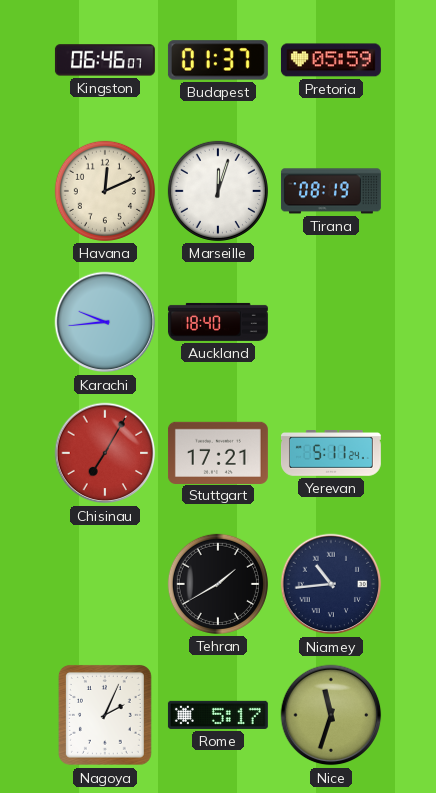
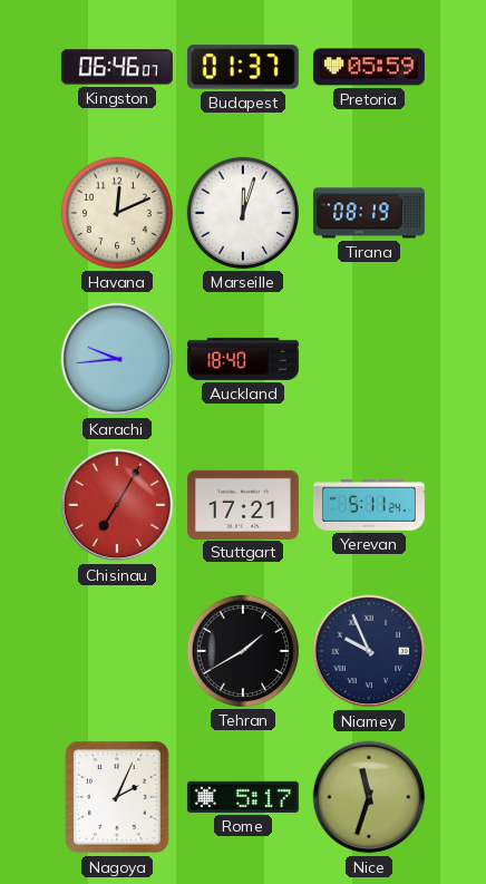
Niamey: 10:44 -> 9:56
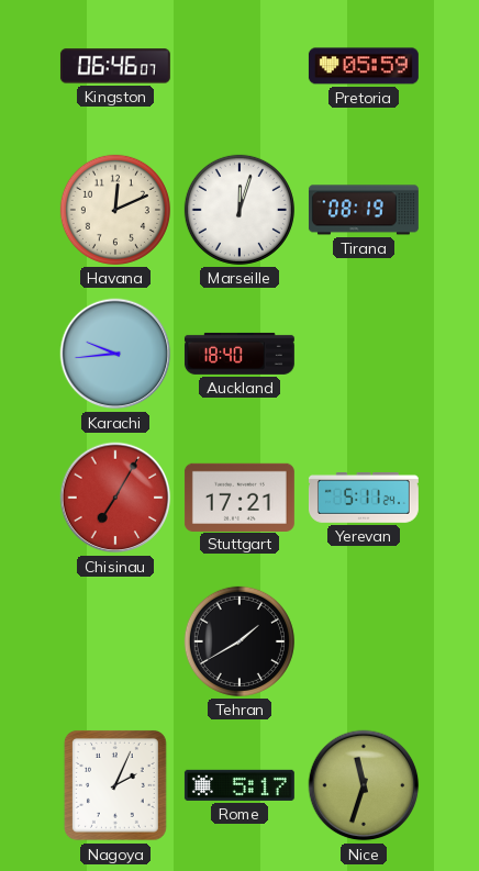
Budapest: 01:37 -> none
Niamey: 9:56 -> none
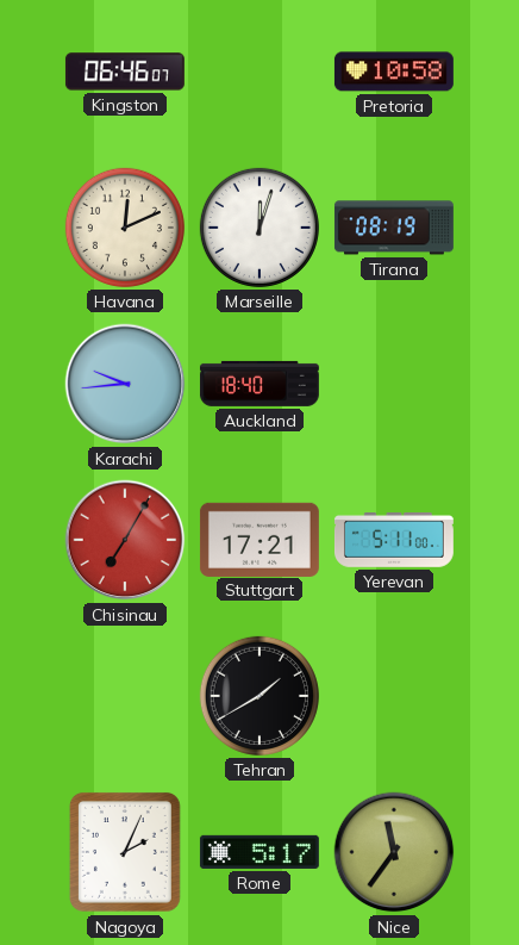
Pretoria: 05:59 -> 10:58
Yerevan: 5:11:24 -> 5:11:00
Nice: 11:33 -> 11:36
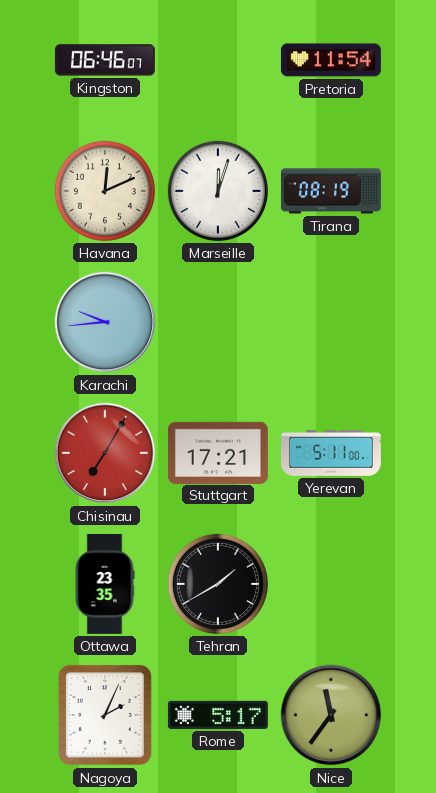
Pretoria: 10:58 -> 11:54
Auckland: 18:40 -> none
Ottawa: none -> 23:35
